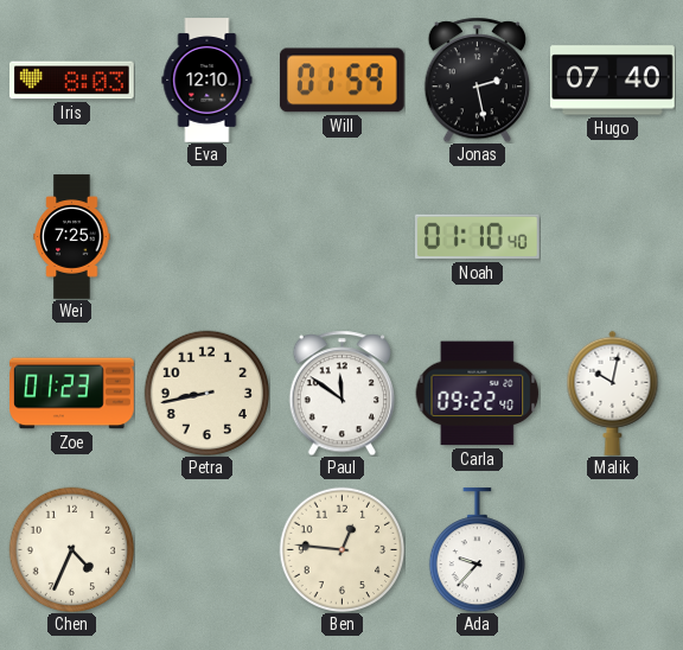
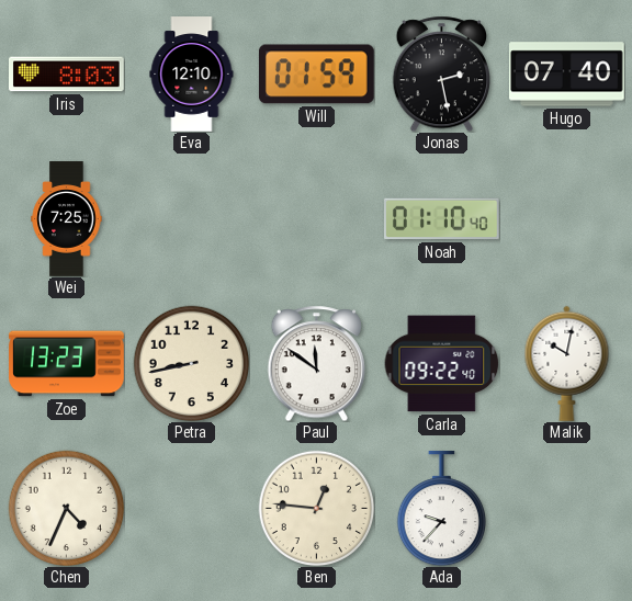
Zoe: 01:23 -> 13:23
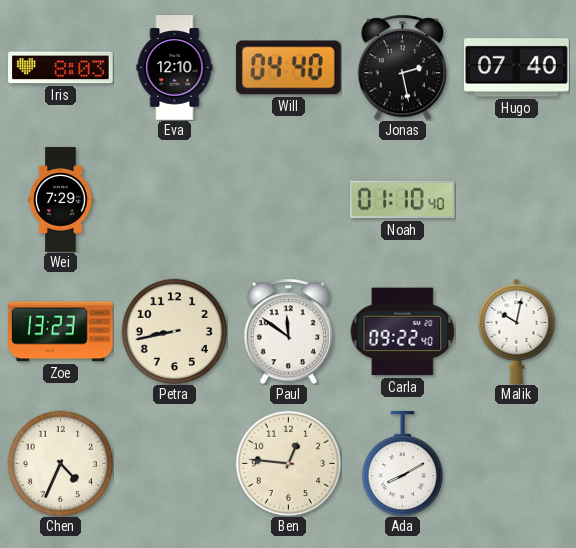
Will: 01:59 -> 04:40
Wei: 7:25 -> 7:29
Ada: 9:37 -> 8:10
